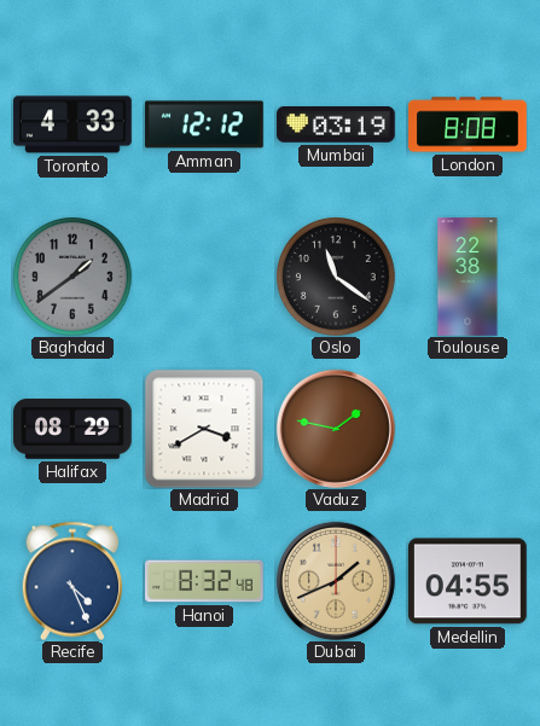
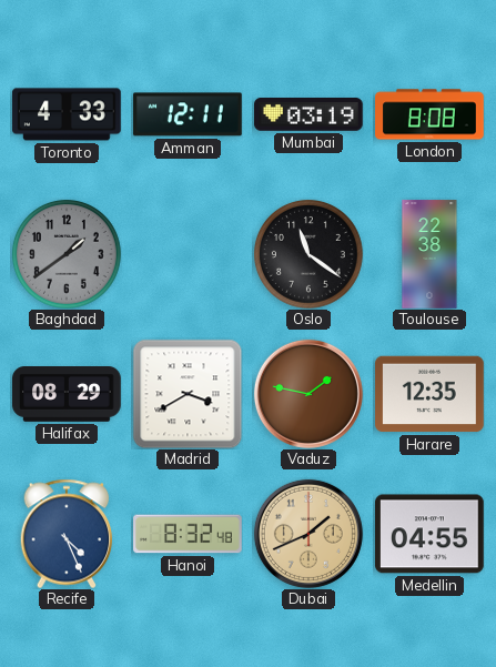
Amman: 12:12 -> 12:11
Harare: none -> 12:35
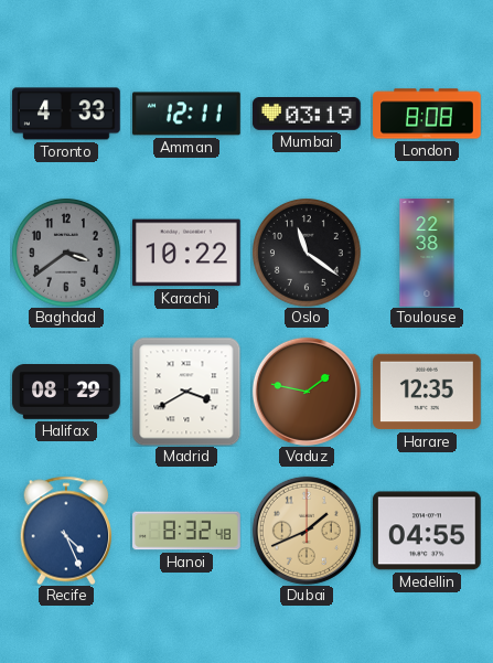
Baghdad: 1:39 -> 3:39
Karachi: none -> 10:22
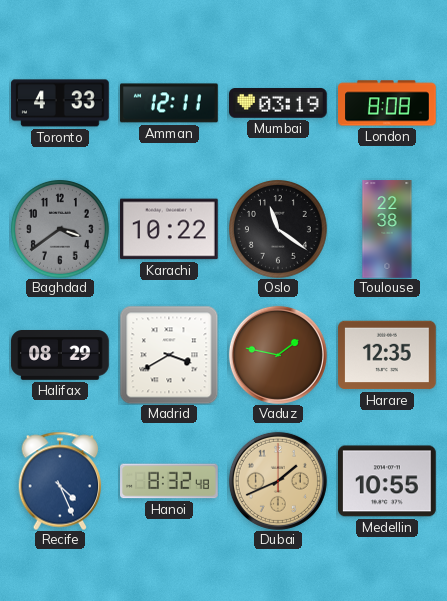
Medellin: 04:55 -> 10:55
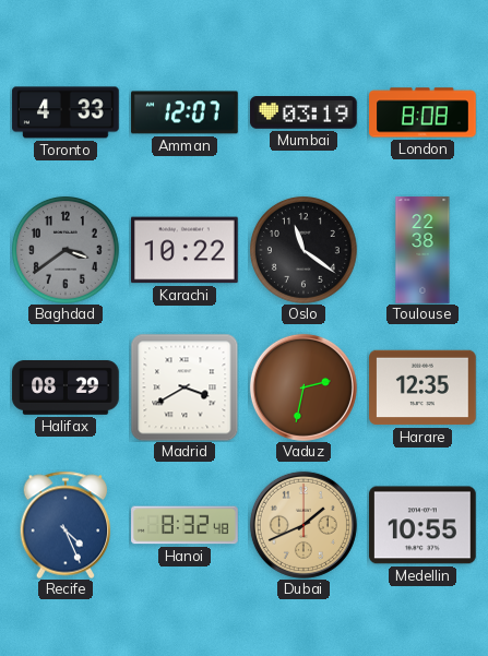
Amman: 12:11 -> 12:07
Vaduz: 1:47 -> 2:32
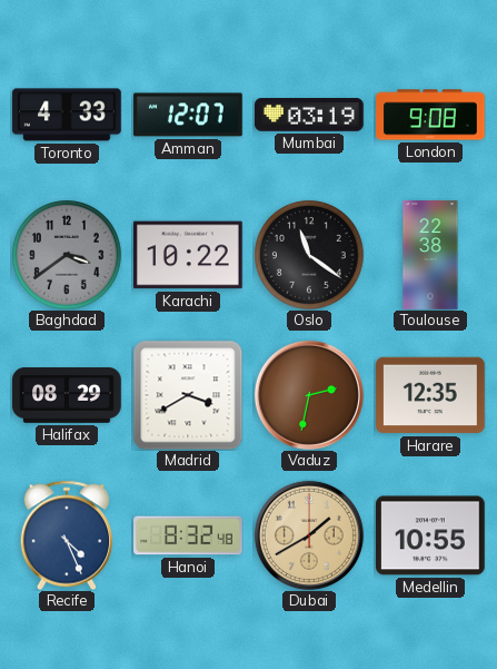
London: 8:08 -> 9:08
Dubai: 1:41 -> 1:40
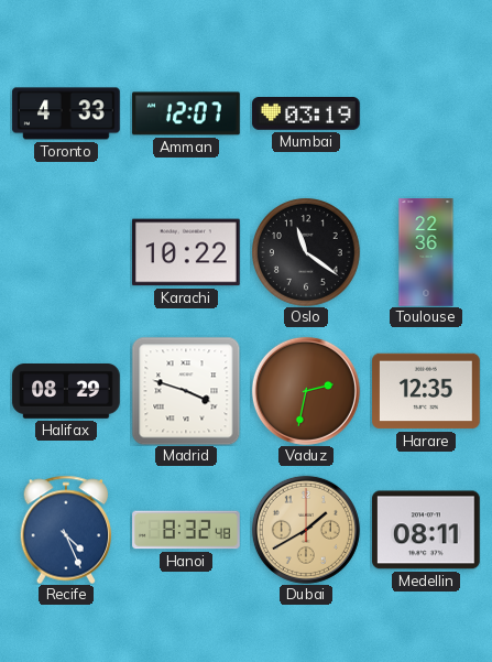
London: 9:08 -> none
Baghdad: 3:39 -> none
Toulouse: 22:38 -> 22:36
Madrid: 3:40 -> 3:48
Medellin: 10:55 -> 08:11
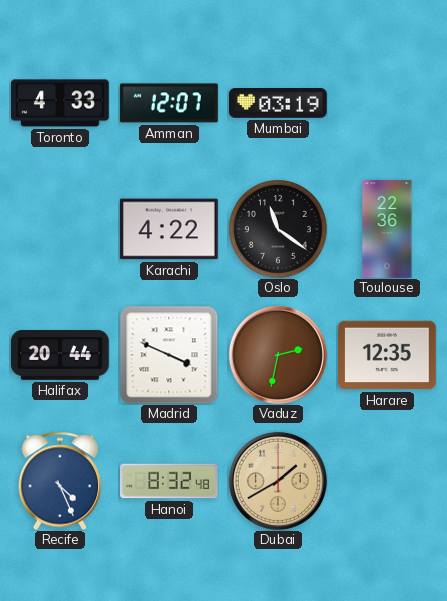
Karachi: 10:22 -> 4:22
Halifax: 08:29 -> 20:44
Madrid: 3:48 -> 3:49
Medellin: 08:11 -> none
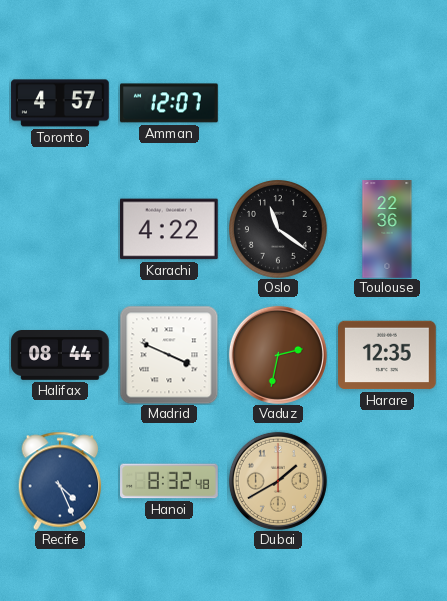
Toronto: 4:33 -> 4:57
Mumbai: 03:19 -> none
Halifax: 20:44 -> 08:44
